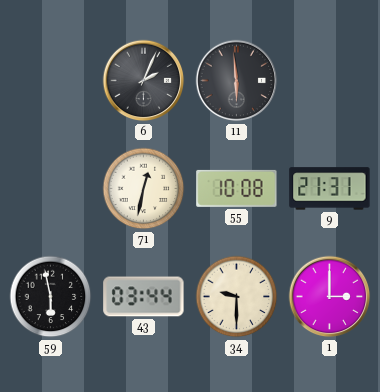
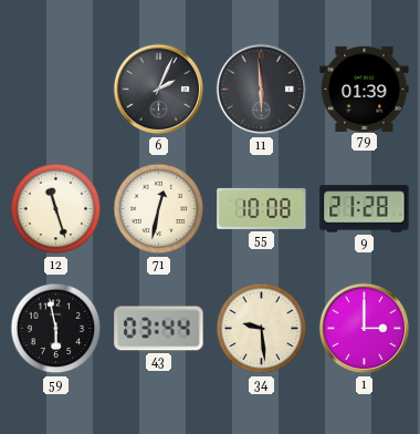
79: none -> 01:39
12: none -> 11:27
9: 21:31 -> 21:28
34: 9:30 -> 9:29
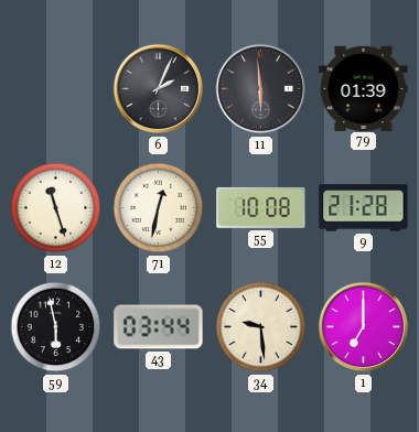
1: 3:00 -> 7:00
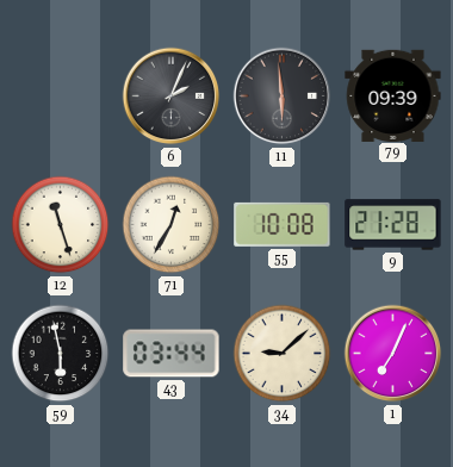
79: 01:39 -> 09:39
71: 12:32 -> 12:35
34: 9:29 -> 9:08
1: 7:00 -> 7:04
